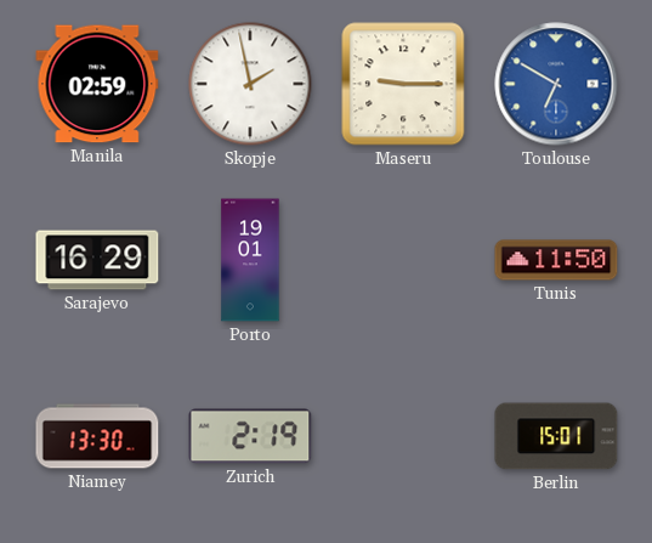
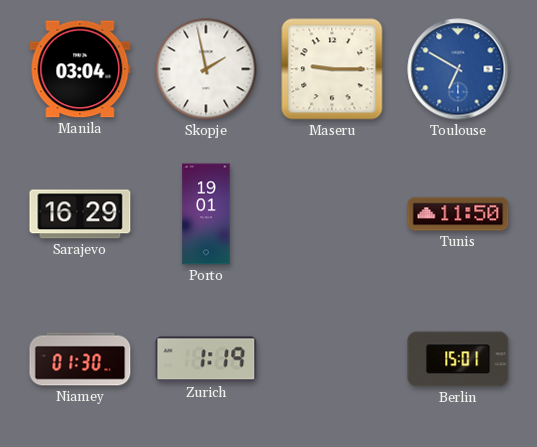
Manila: 02:59 -> 03:04
Niamey: 13:30 -> 01:30
Zurich: 2:19 -> 1:19
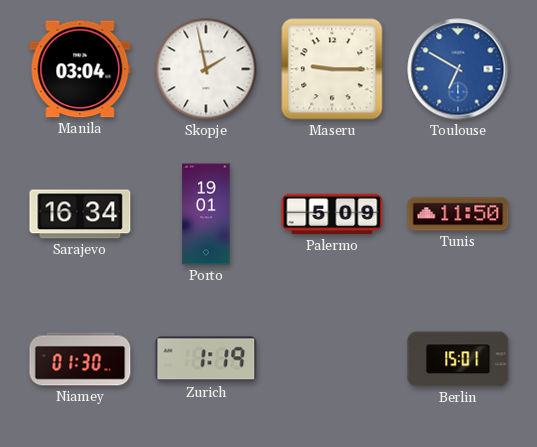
Sarajevo: 16:29 -> 16:34
Palermo: none -> 5:09
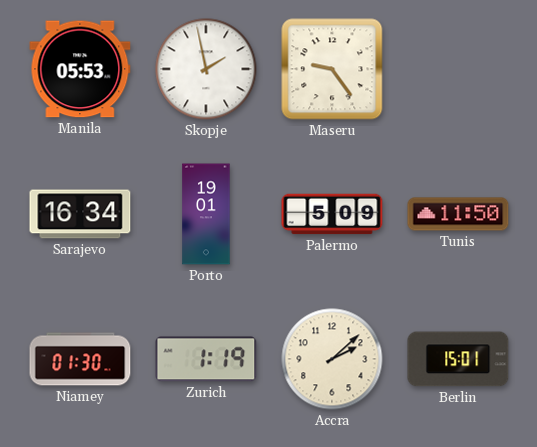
Manila: 03:04 -> 05:53
Maseru: 9:15 -> 9:24
Toulouse: 6:50 -> none
Accra: none -> 2:08
